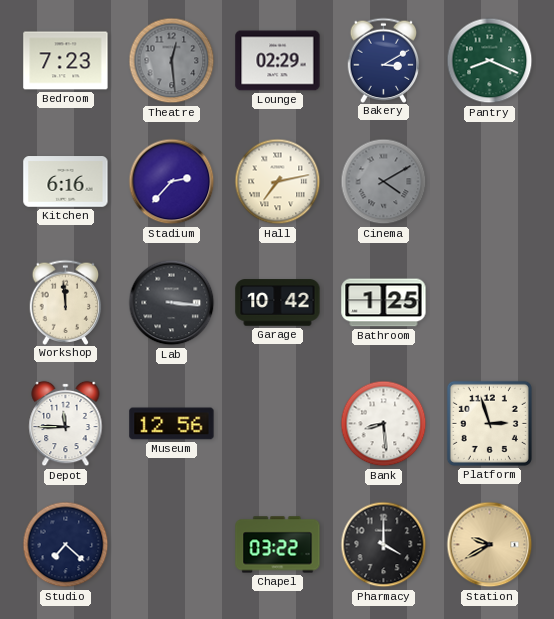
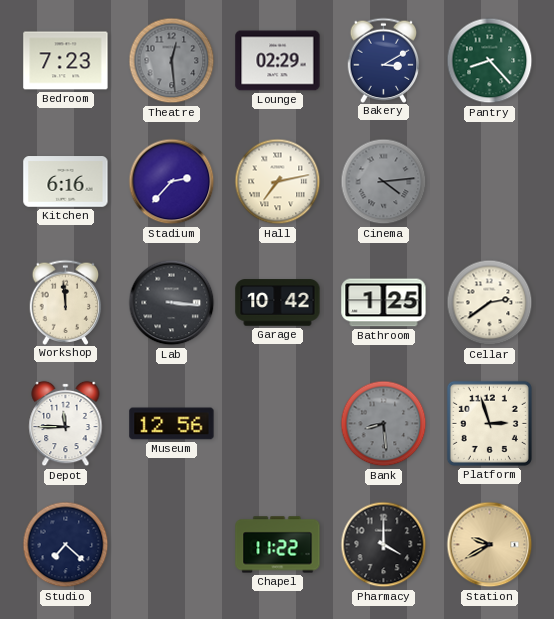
Pantry: 8:19 -> 8:23
Cinema: 4:10 -> 4:14
Cellar: none -> 2:39
Bank dial: white -> grey
Chapel: 03:22 -> 11:22
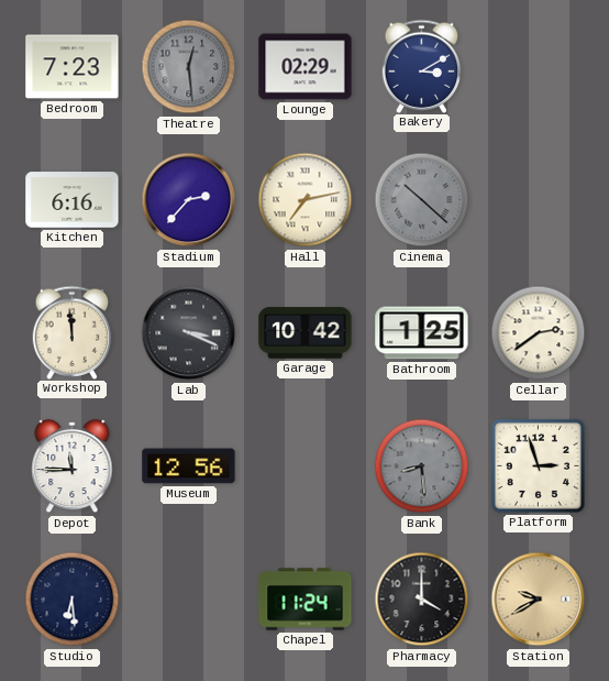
Pantry: 8:23 -> none
Cinema: 4:14 -> 10:22
Lab: 3:16 -> 3:19
Studio: 7:22 -> 6:29
Chapel: 11:22 -> 11:24
